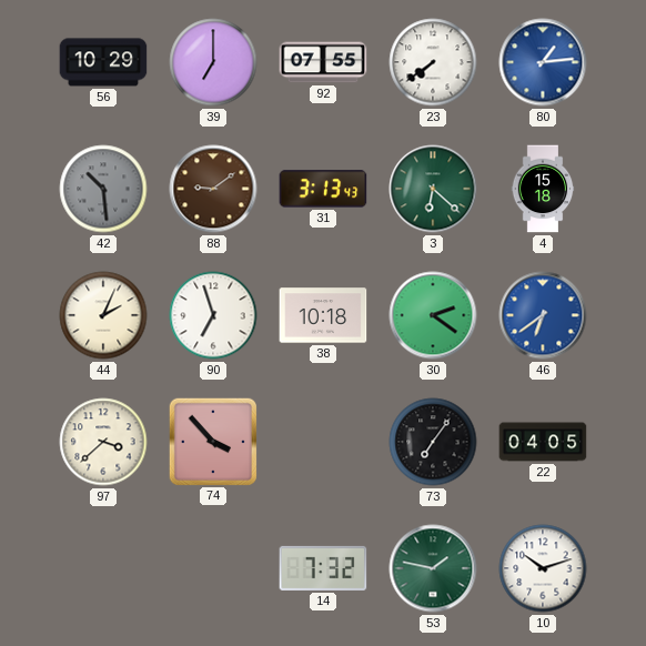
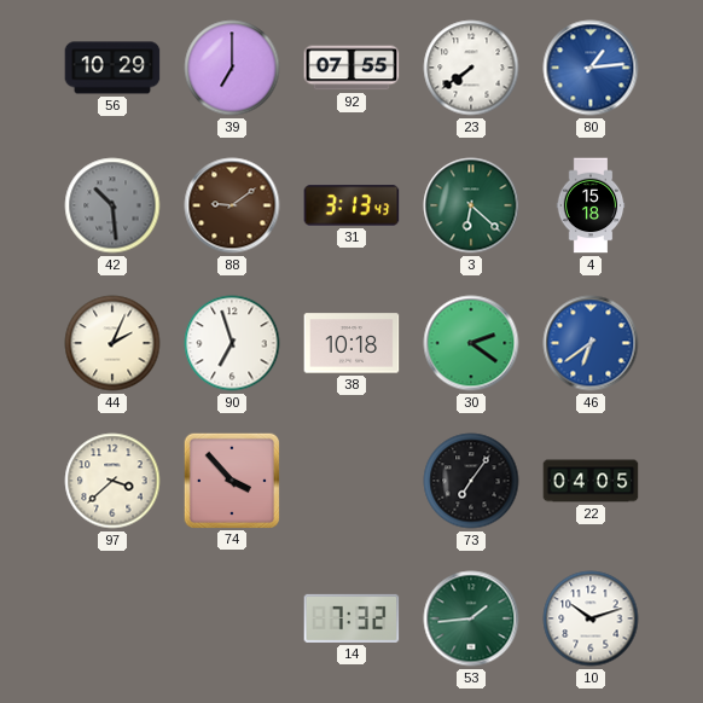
53: 1:47 -> 1:44
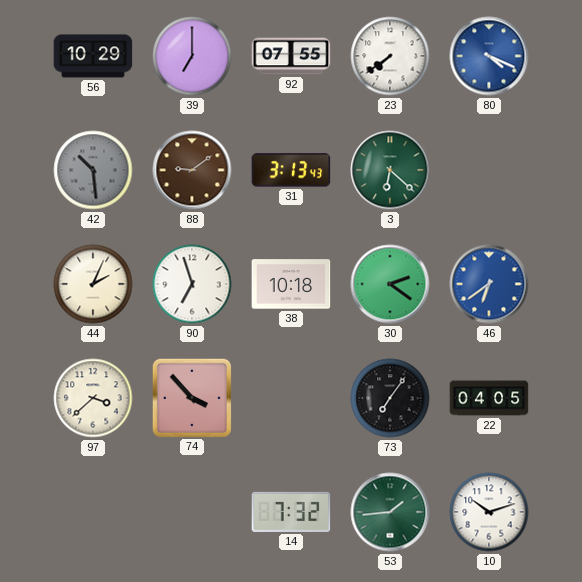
80: 1:14 -> 4:19
4: 15:18 -> none
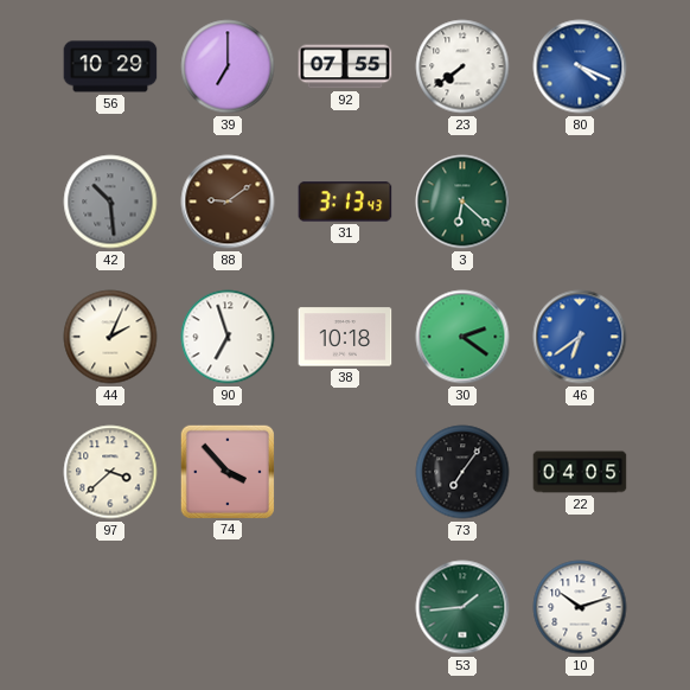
14: 7:32 -> none
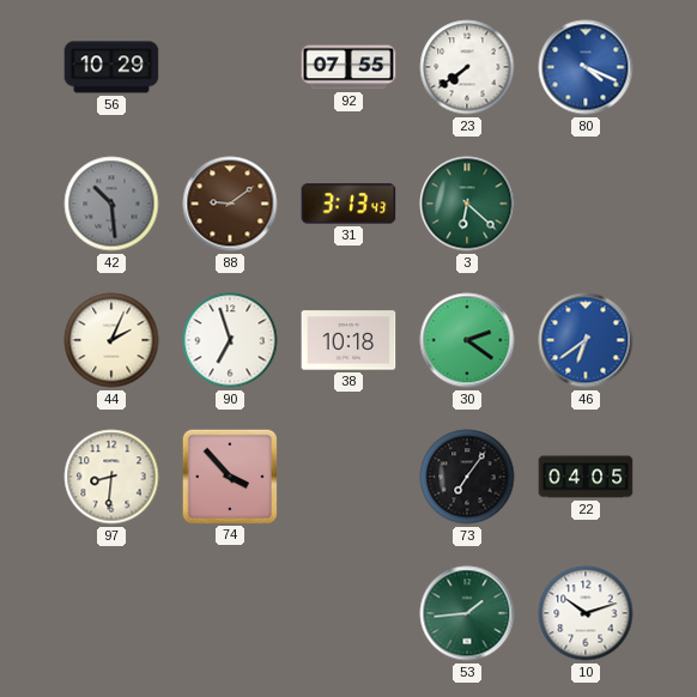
39: 7:00 -> none
97: 3:38 -> 8:31
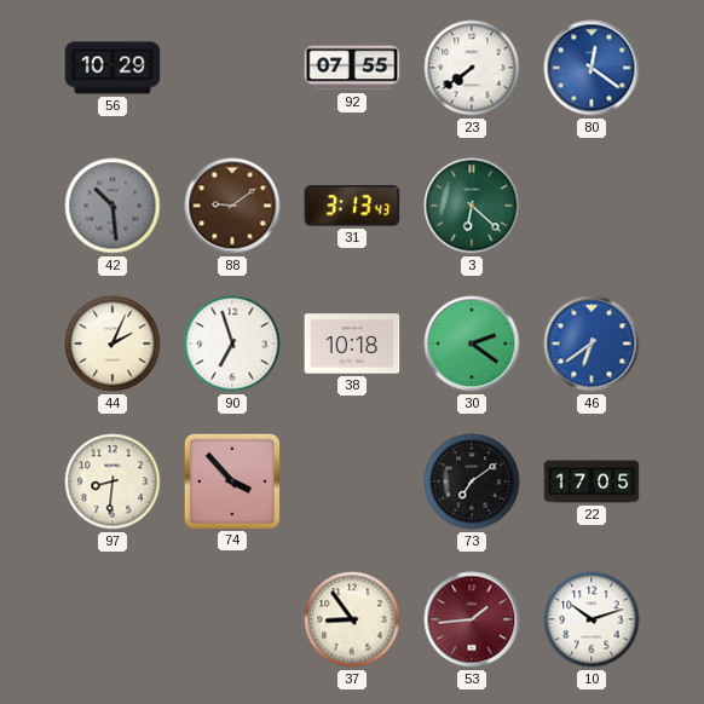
80: 4:19 -> 12:21
73: 7:06 -> 7:09
22: 04:05 -> 17:05
37: none -> 8:54
53 dial: green -> burgundy
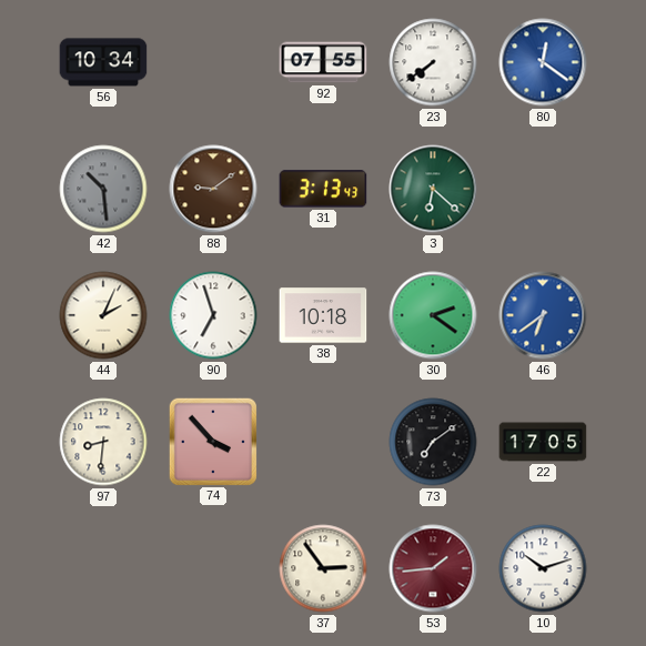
56: 10:29 -> 10:34
37: 8:54 -> 2:54
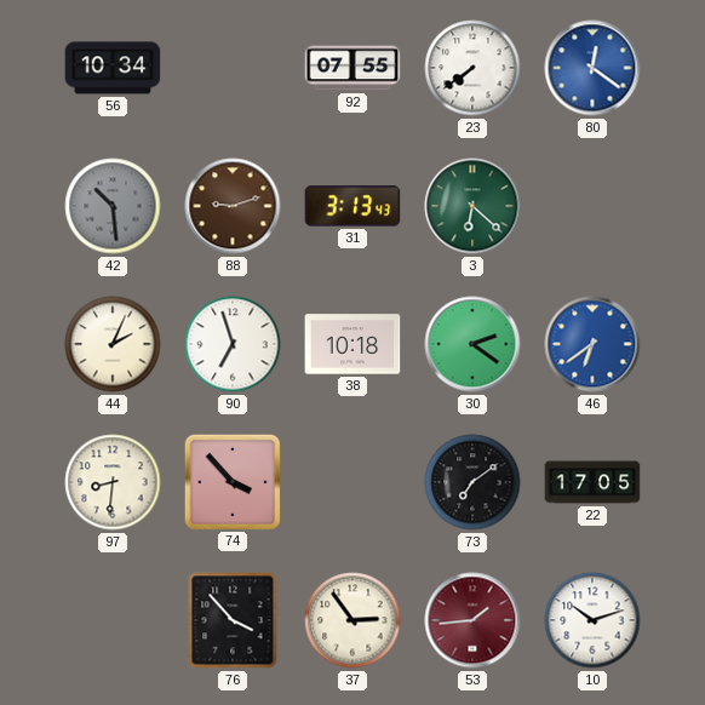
88: 9:09 -> 9:12
76: none -> 3:53
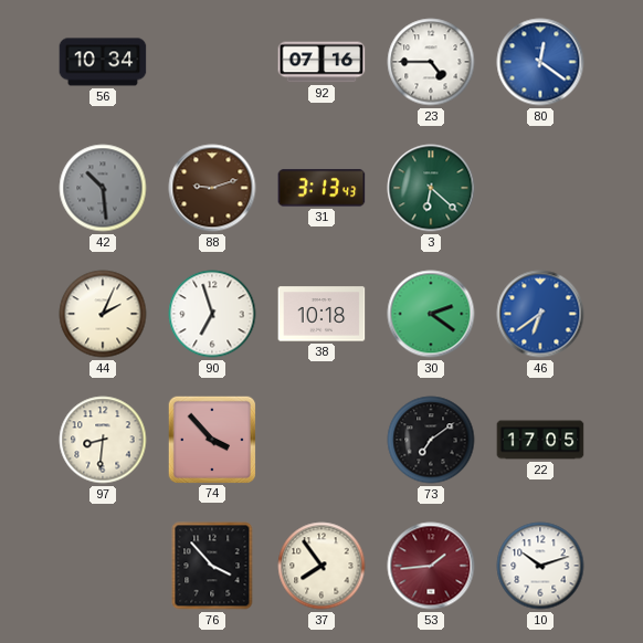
92: 07:55 -> 07:16
23: 7:39 -> 4:45
37: 2:54 -> 7:54
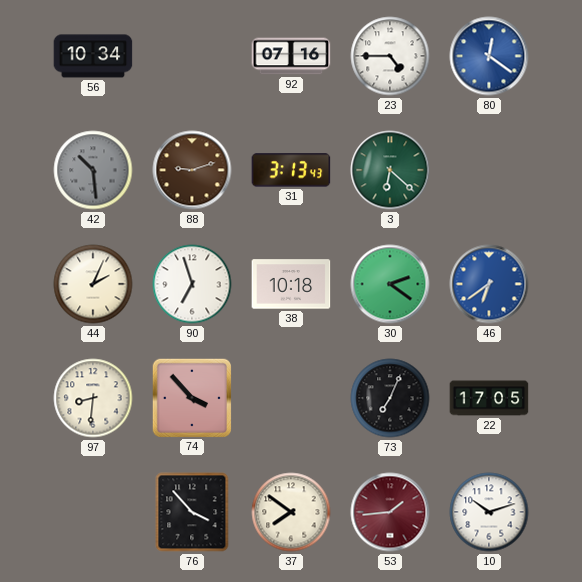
73: 7:09 -> 7:04
37: 7:54 -> 7:51
